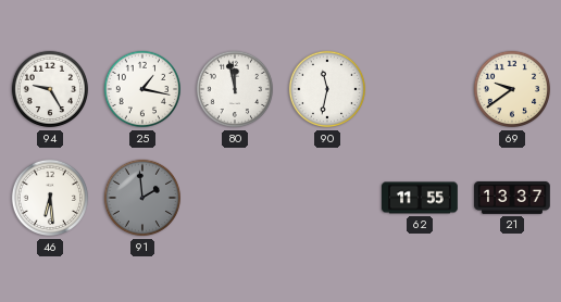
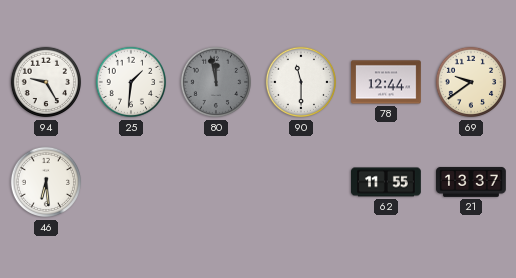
25: 1:17 -> 1:31
80 dial: white -> grey
90: 11:32 -> 11:30
78: none -> 12:44
91: 1:59 -> none
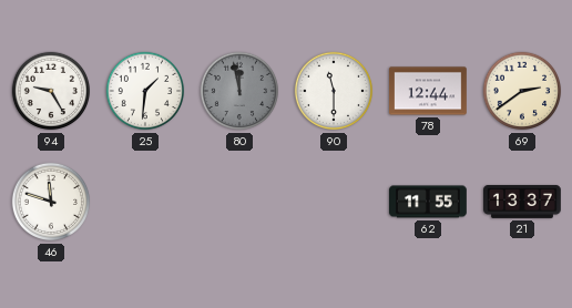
69: 9:39 -> 2:39
46: 6:29 -> 11:48
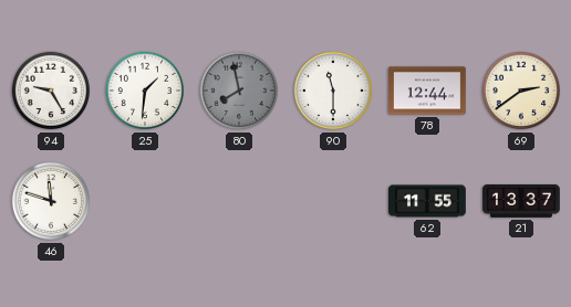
80: 11:58 -> 7:58
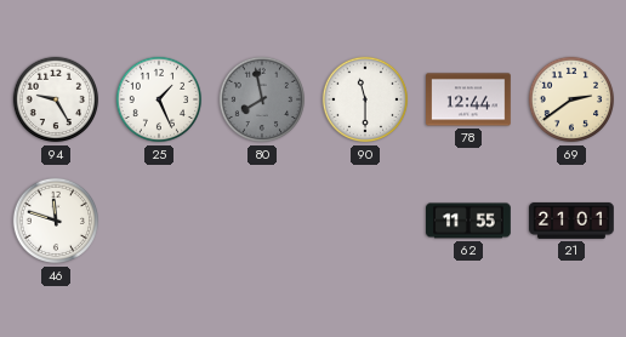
25: 1:31 -> 1:26
21: 13:37 -> 21:01
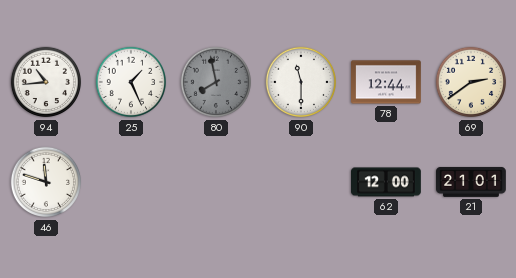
94: 9:25 -> 10:44
62: 11:55 -> 12:00
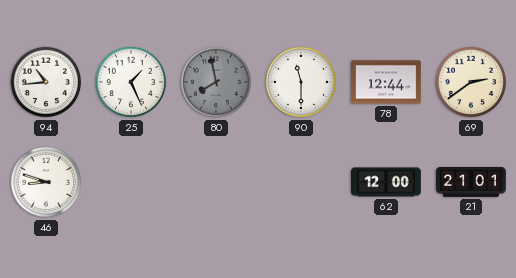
46: 11:48 -> 8:48
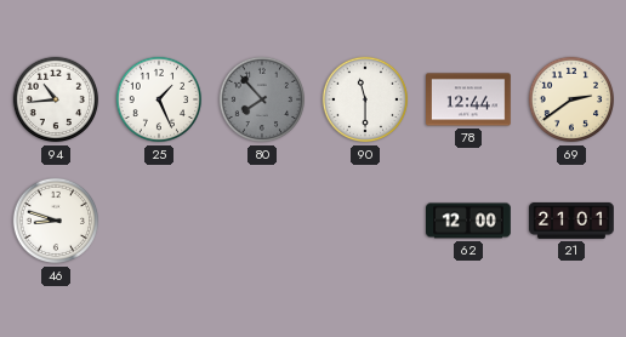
80: 7:58 -> 7:53
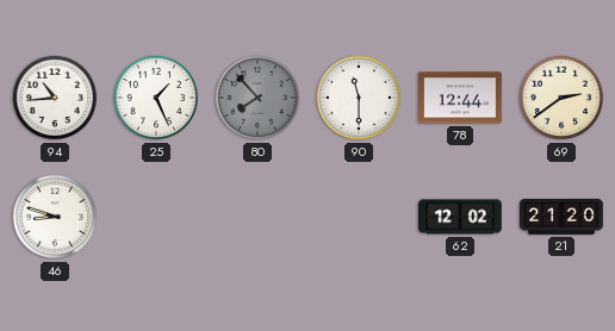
62: 12:00 -> 12:02
21: 21:01 -> 21:20
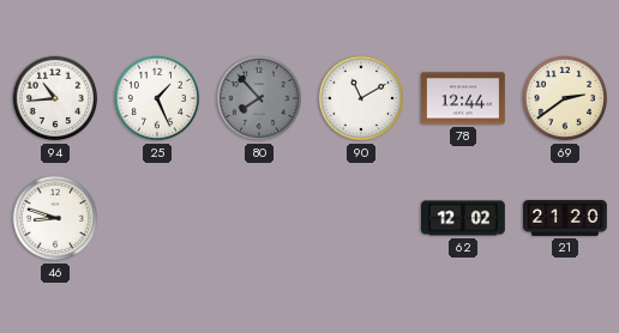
90: 11:30 -> 11:10
